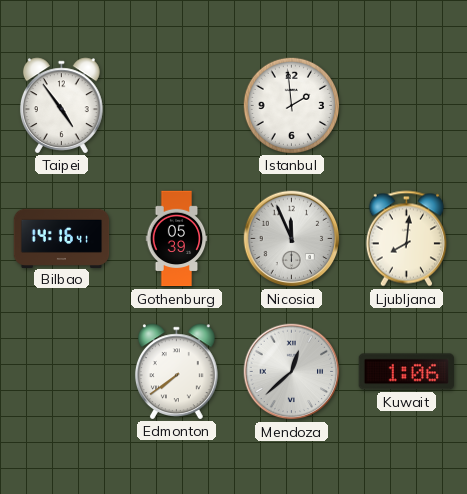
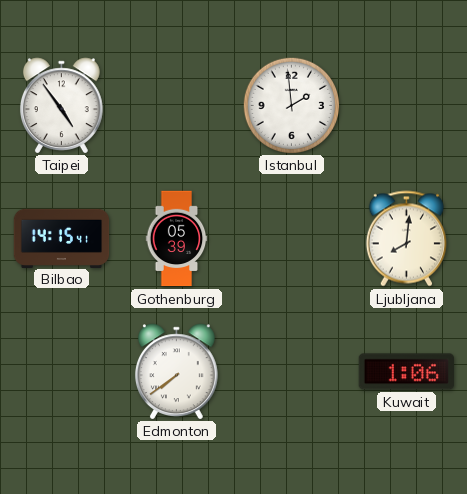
Bilbao: 14:16 -> 14:15
Nicosia: 11:56 -> none
Mendoza: 12:38 -> none
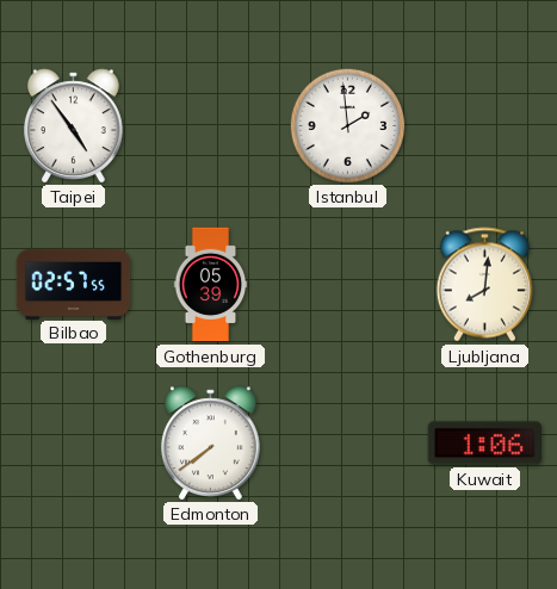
Bilbao: 14:15 -> 02:57
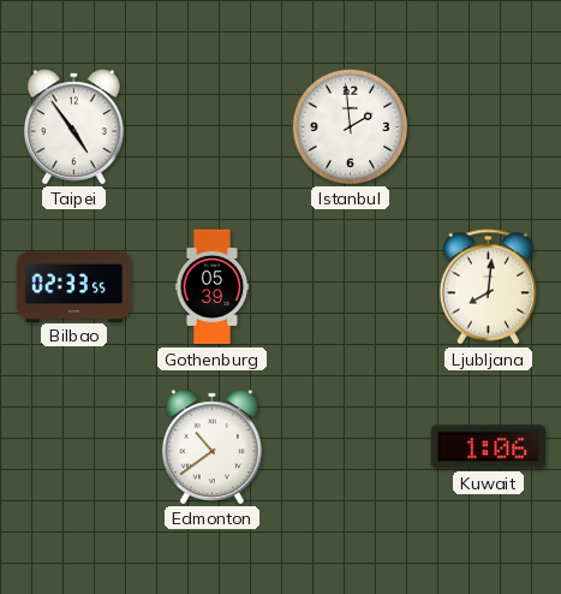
Bilbao: 02:57 -> 02:33
Edmonton: 7:39 -> 10:39
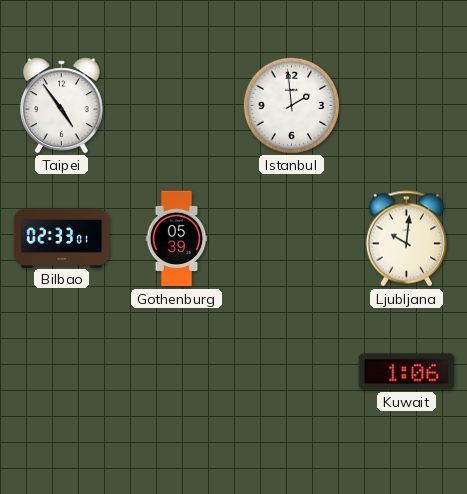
Bilbao: 02:33:55 -> 02:33:01
Ljubljana: 8:01 -> 10:01
Edmonton: 10:39 -> none
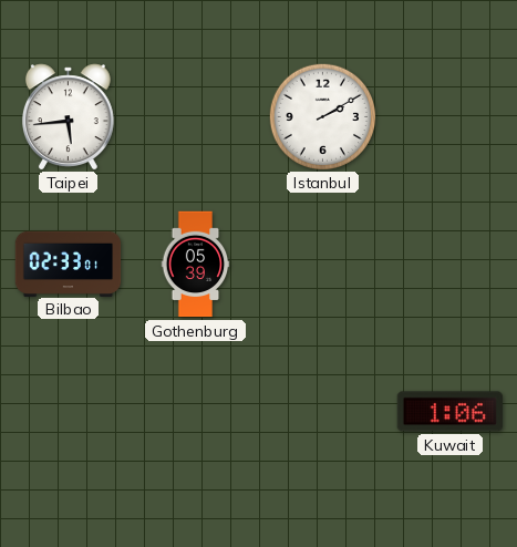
Taipei: 4:54 -> 5:44
Istanbul: 1:59 -> 2:10
Ljubljana: 10:01 -> none
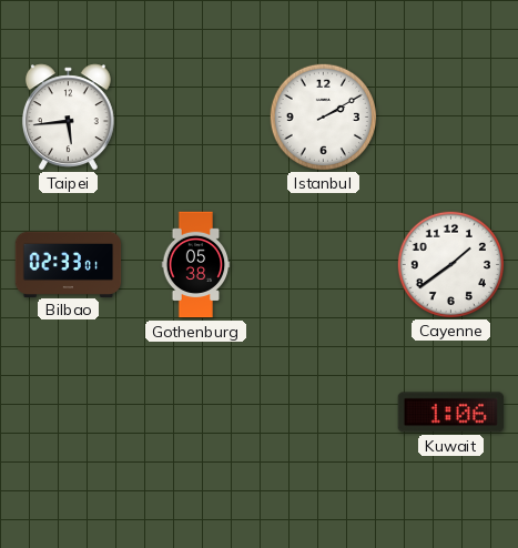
Gothenburg: 05:39 -> 05:38
Cayenne: none -> 1:39
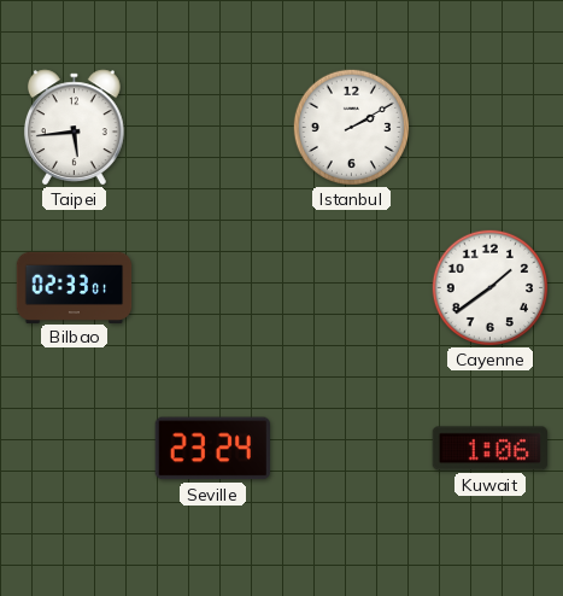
Gothenburg: 05:38 -> none
Seville: none -> 23:24
